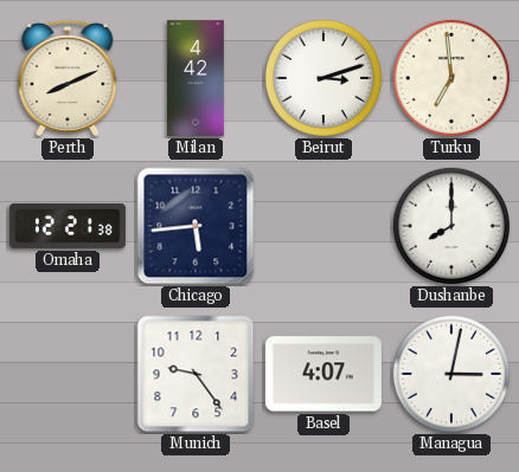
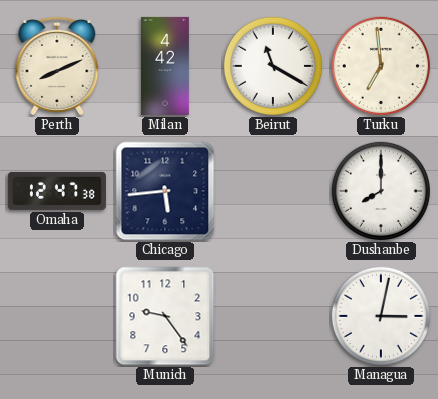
Beirut: 3:12 -> 11:20
Omaha: 12:21 -> 12:47
Basel: 4:07 -> none
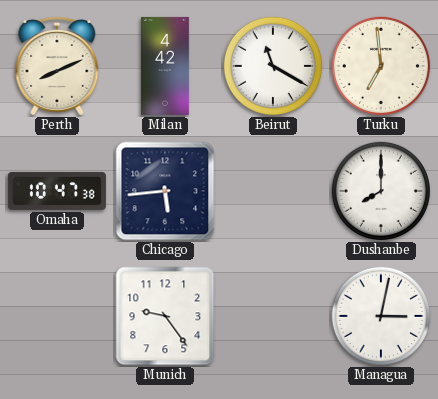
Omaha: 12:47 -> 10:47
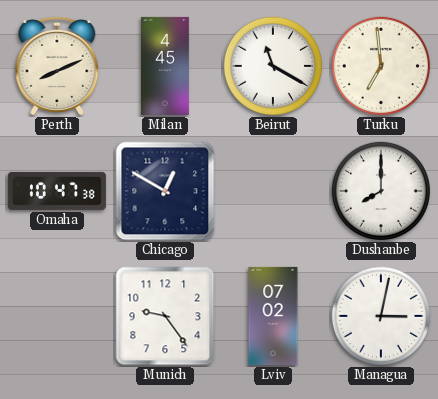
Milan: 4:42 -> 4:45
Chicago: 5:44 -> 12:50
Lviv: none -> 07:02
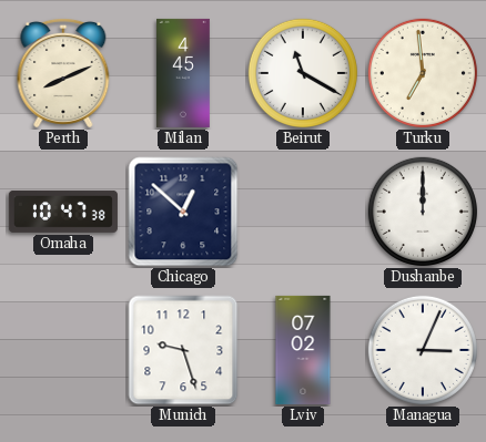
Chicago: 12:50 -> 12:52
Dushanbe: 8:00 -> 12:00
Munich: 9:24 -> 9:27
Managua: 3:02 -> 3:04
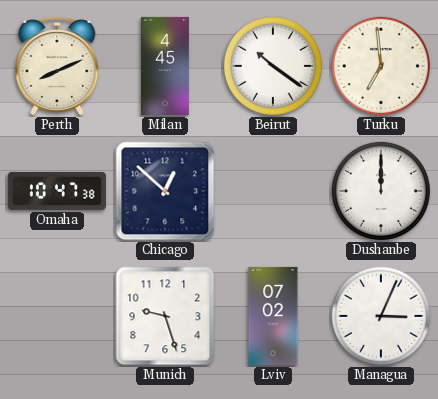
Beirut: 11:20 -> 10:21
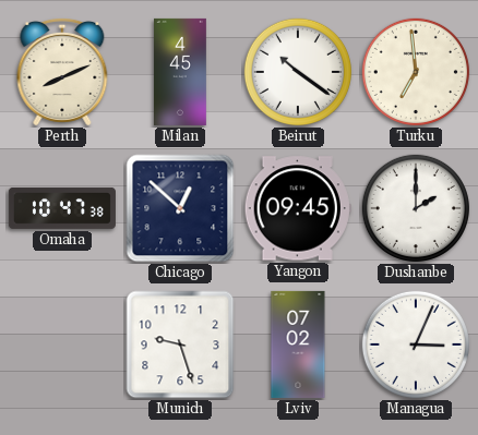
Yangon: none -> 09:45
Dushanbe: 12:00 -> 2:00
